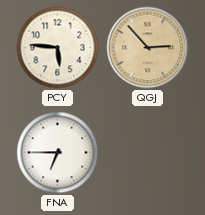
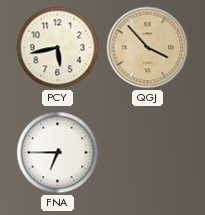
PCY: 5:46 -> 5:43
QGJ: 2:53 -> 3:53
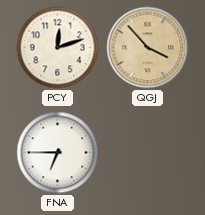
PCY: 5:43 -> 12:12
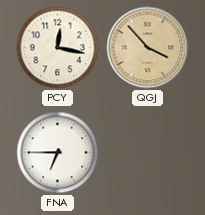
PCY: 12:12 -> 12:17
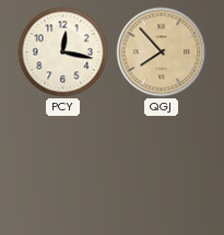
QGJ: 3:53 -> 7:53
FNA: 6:45 -> none
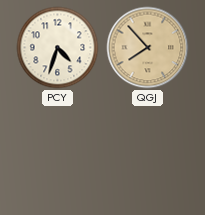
PCY: 12:17 -> 4:33
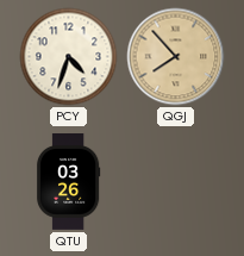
QTU: none -> 03:26
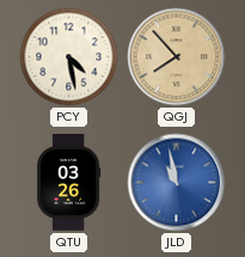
PCY: 4:33 -> 4:28
JLD: none -> 10:58
